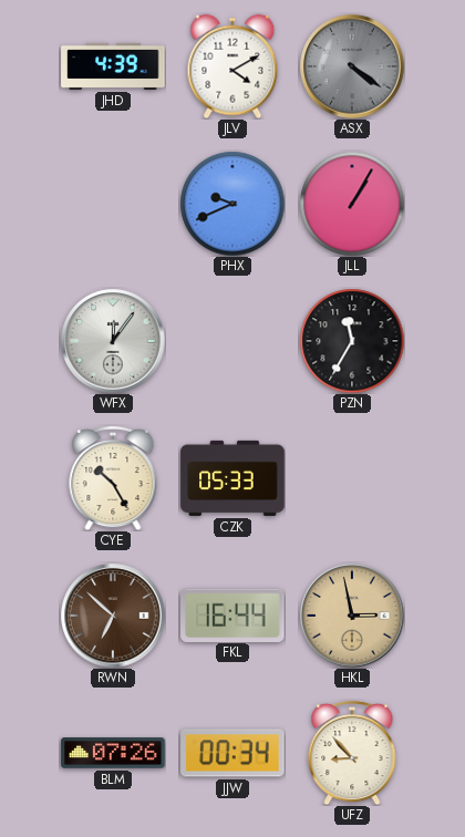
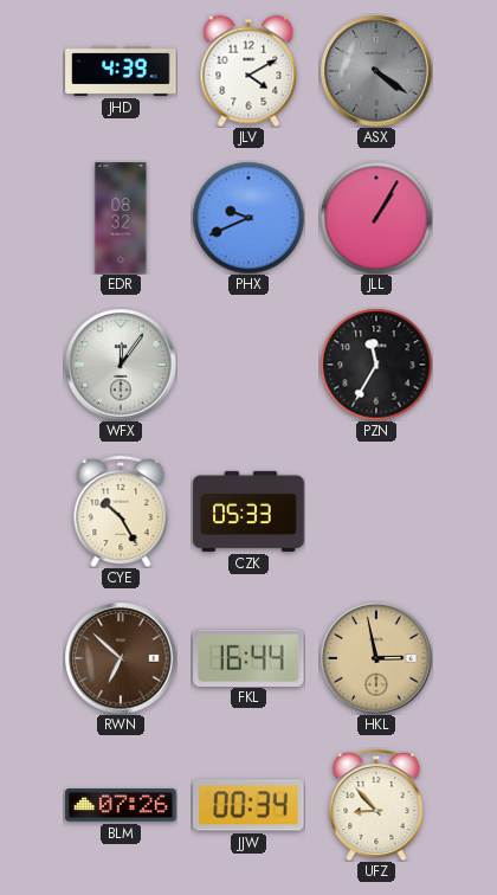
EDR: none -> 08:32
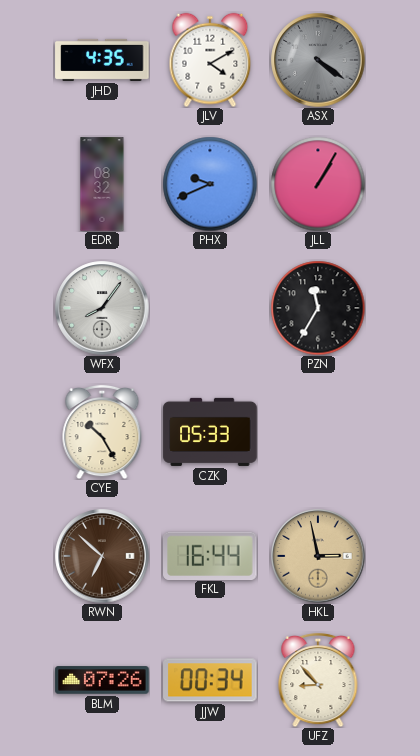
JHD: 4:39 -> 4:35
WFX: 12:06 -> 8:06
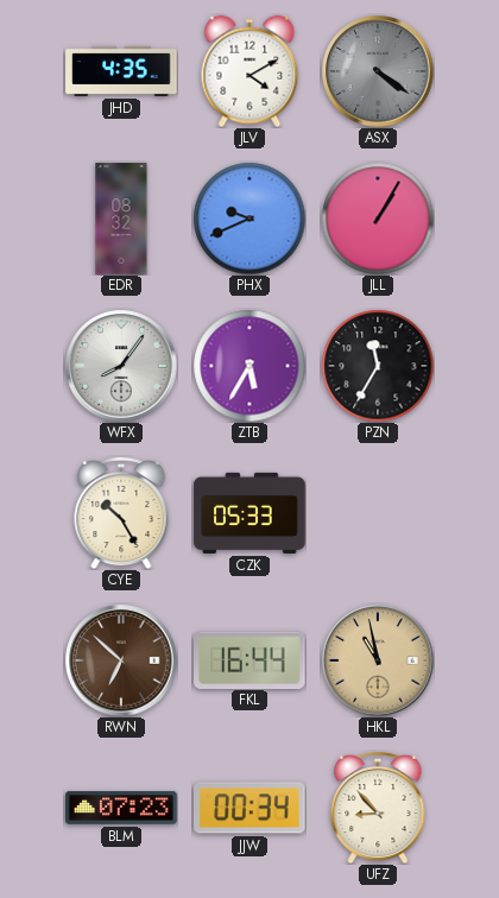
ZTB: none -> 5:35
HKL: 2:58 -> 10:58
BLM: 07:26 -> 07:23
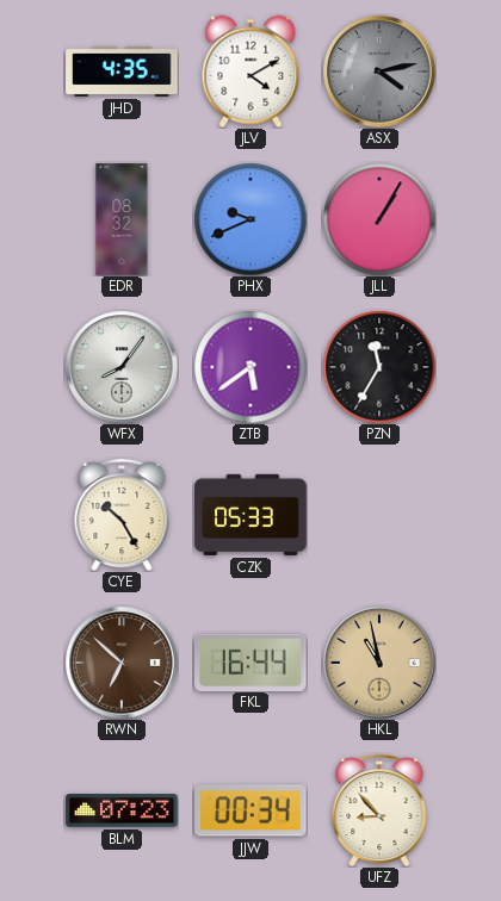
ASX: 4:21 -> 4:13
ZTB: 5:35 -> 5:39
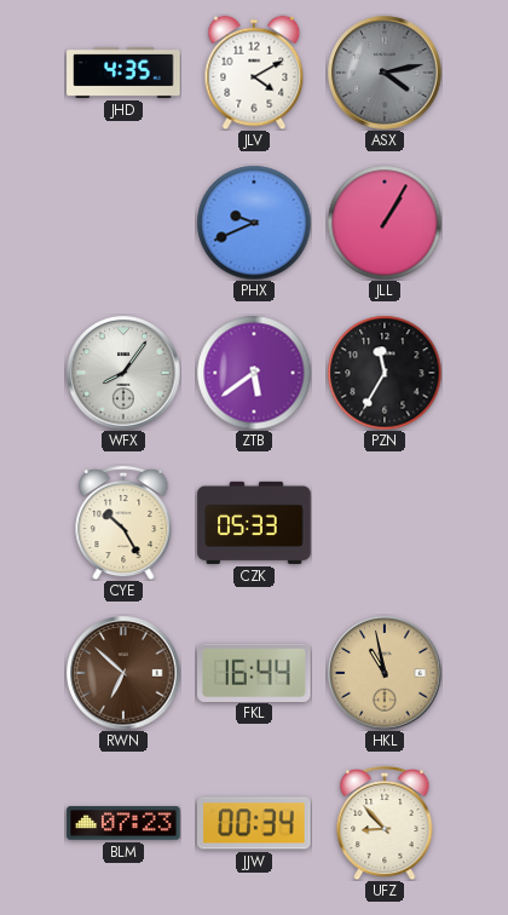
EDR: 08:32 -> none
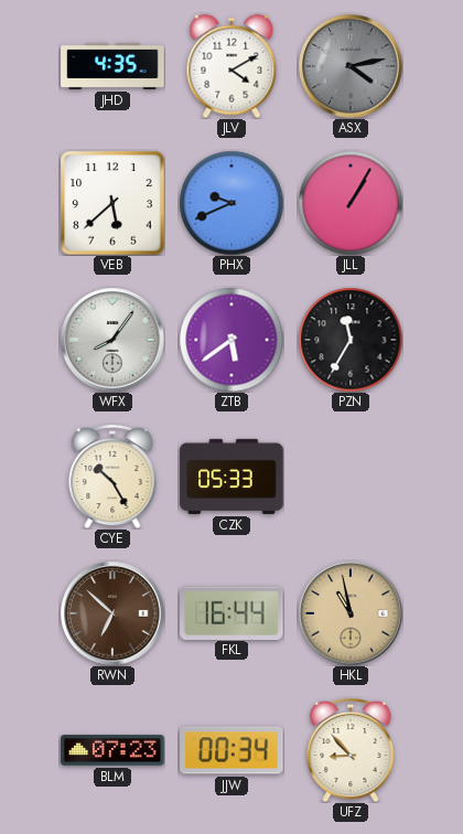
VEB: none -> 5:38
